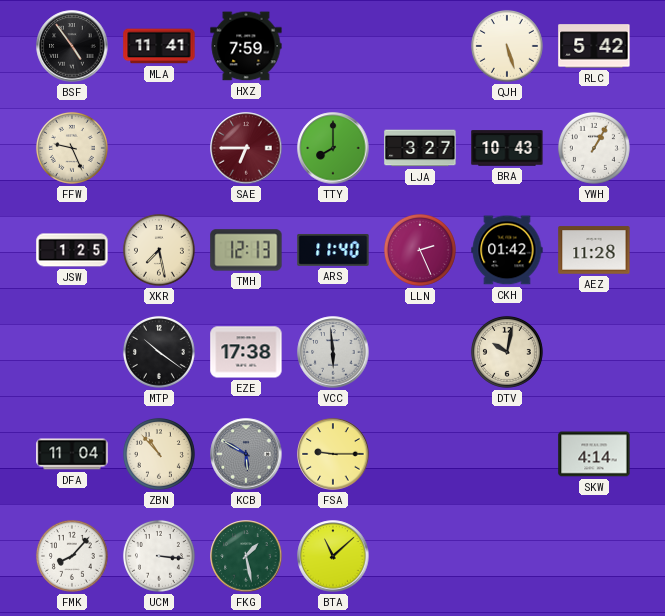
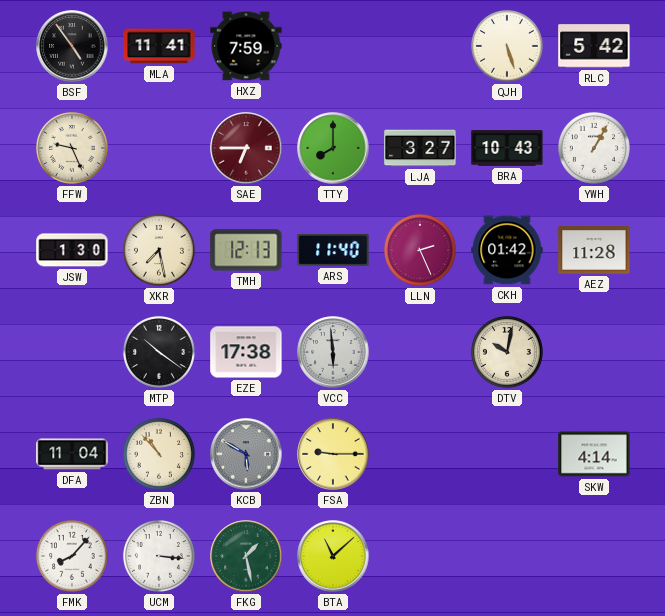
JSW: 1:25 -> 1:30
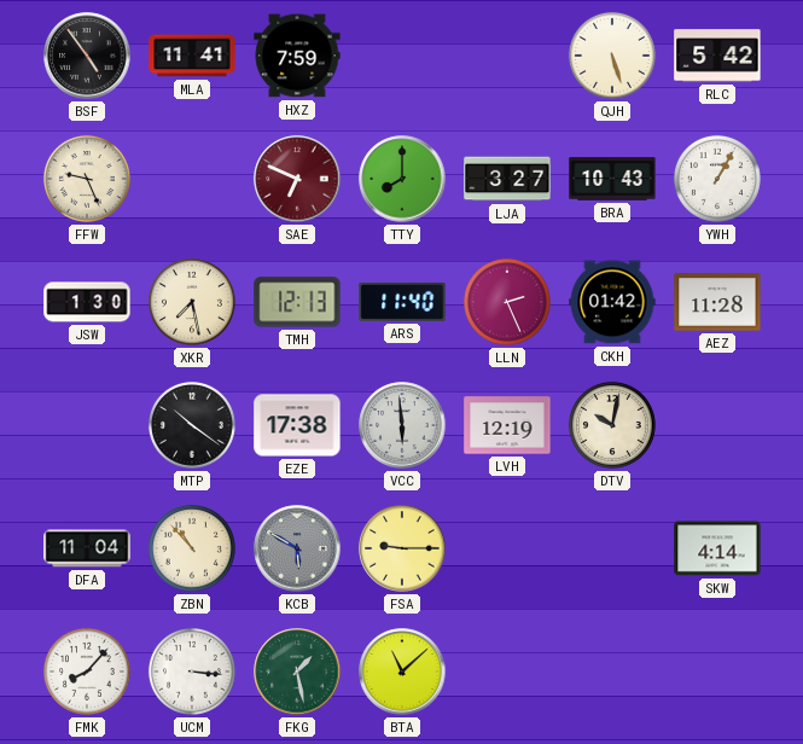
SAE: 6:45 -> 6:49
LVH: none -> 12:19
